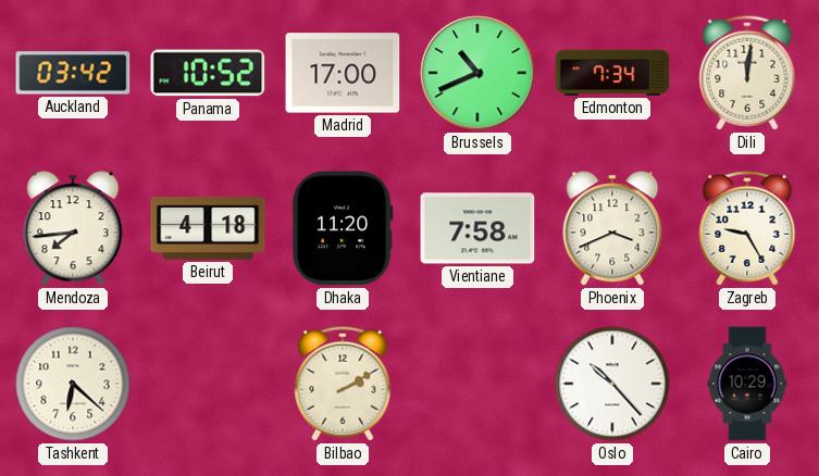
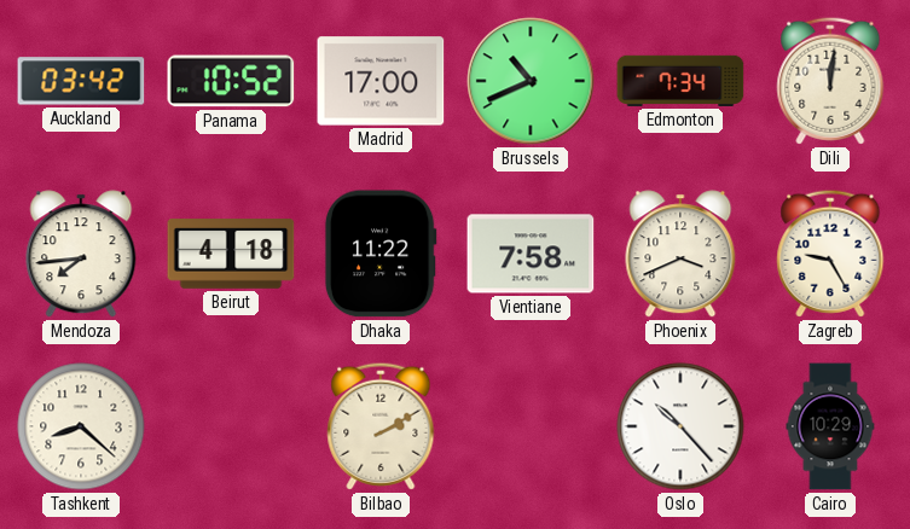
Dhaka: 11:20 -> 11:22
Tashkent: 6:22 -> 8:22
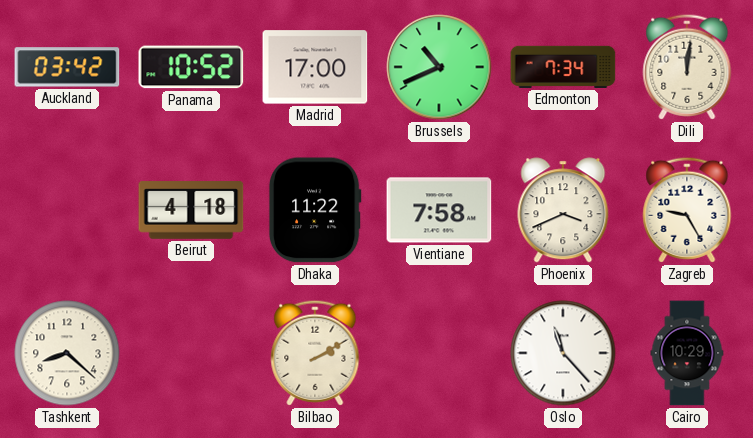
Mendoza: 7:44 -> none
Oslo: 10:23 -> 11:23
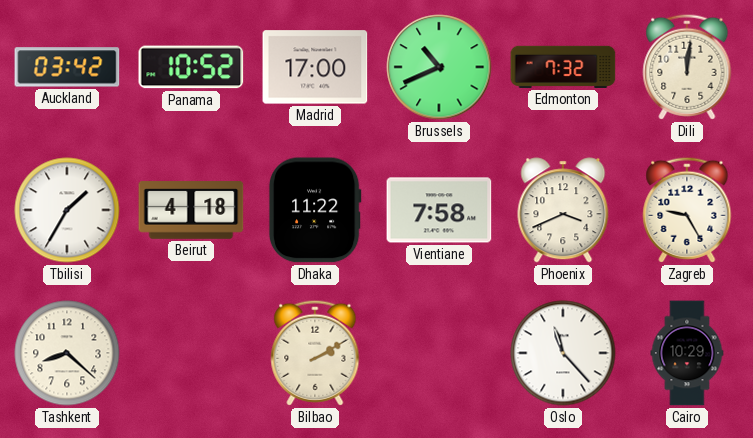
Edmonton: 7:34 -> 7:32
Tbilisi: none -> 1:35
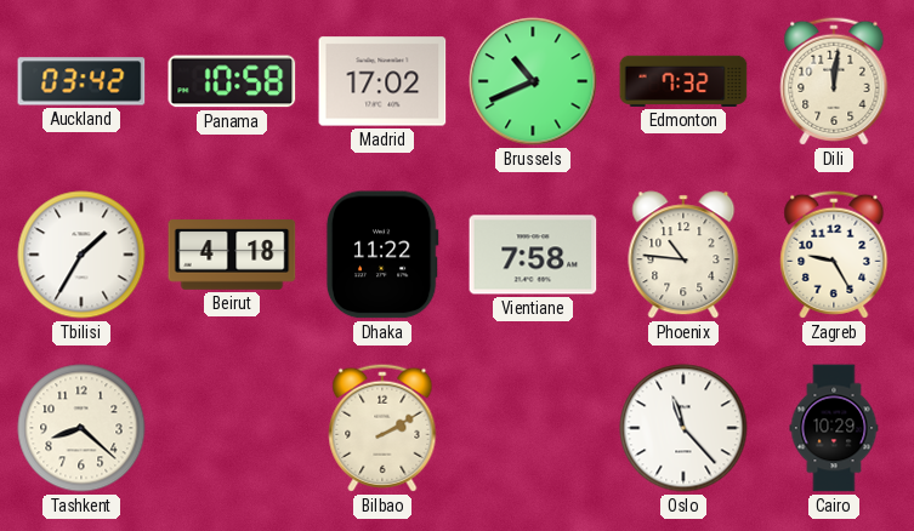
Panama: 10:52 -> 10:58
Madrid: 17:00 -> 17:02
Phoenix: 3:41 -> 10:46
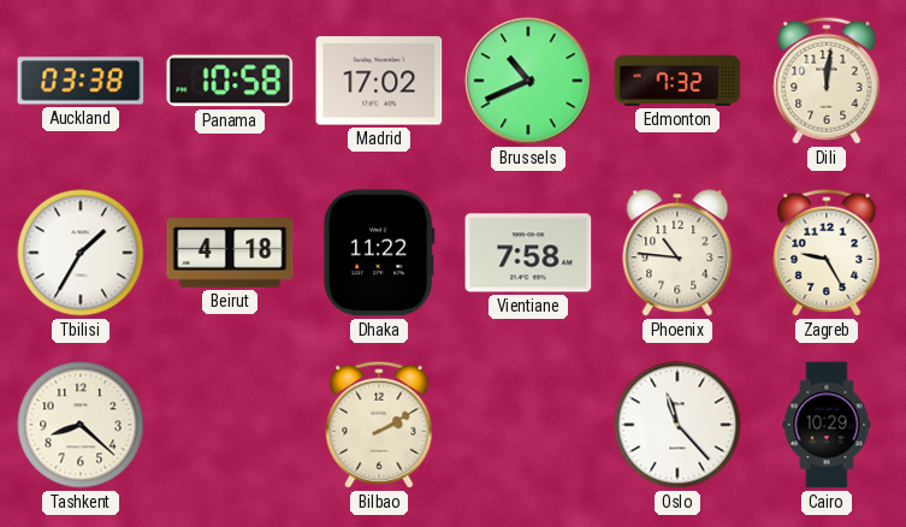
Auckland: 03:42 -> 03:38
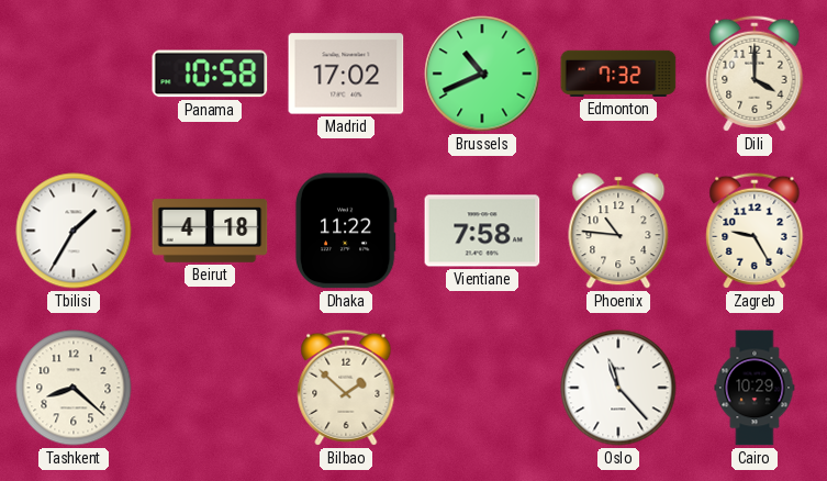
Auckland: 03:38 -> none
Dili: 12:01 -> 4:00
Bilbao: 2:10 -> 1:52
